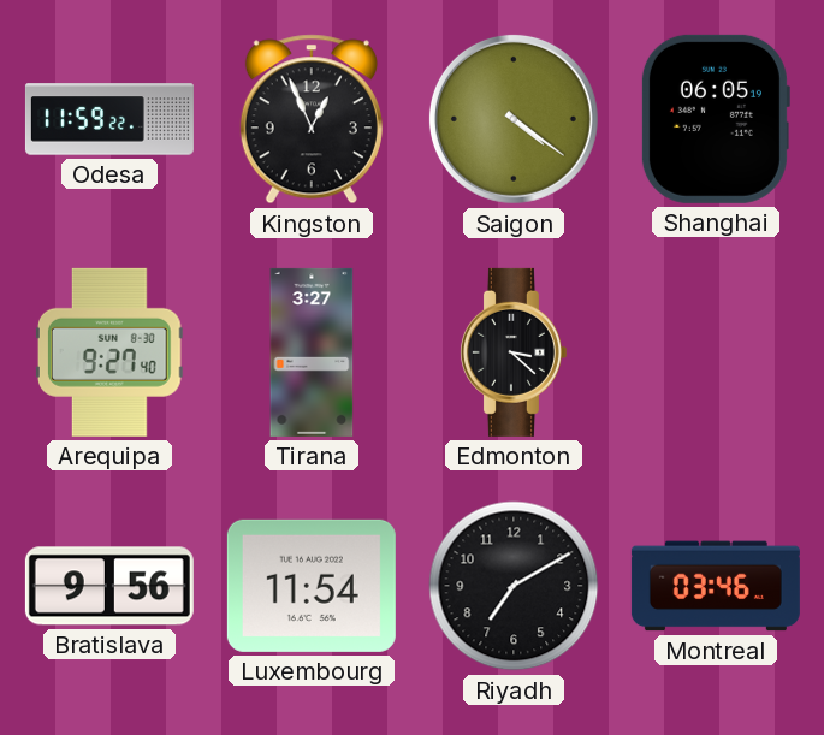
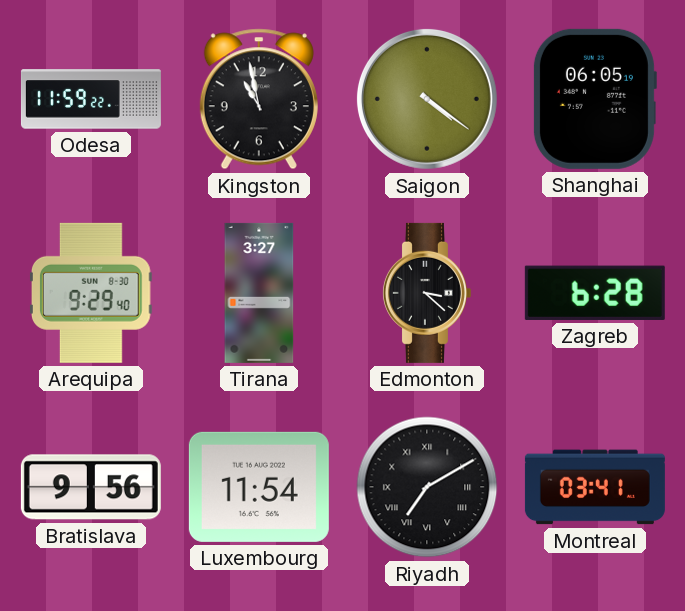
Kingston: 12:56 -> 10:58
Arequipa: 9:27 -> 9:29
Zagreb: none -> 6:28
Riyadh numerals: Arabic -> Roman
Montreal: 03:46 -> 03:41
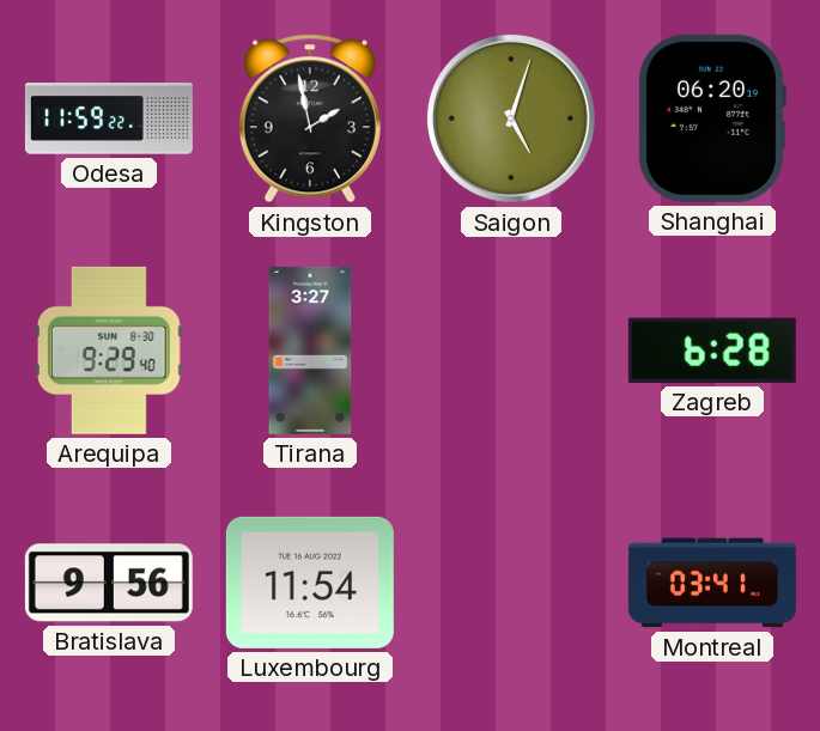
Kingston: 10:58 -> 1:58
Saigon: 4:21 -> 5:03
Shanghai: 06:05 -> 06:20
Edmonton: 3:22 -> none
Riyadh: 7:10 -> none
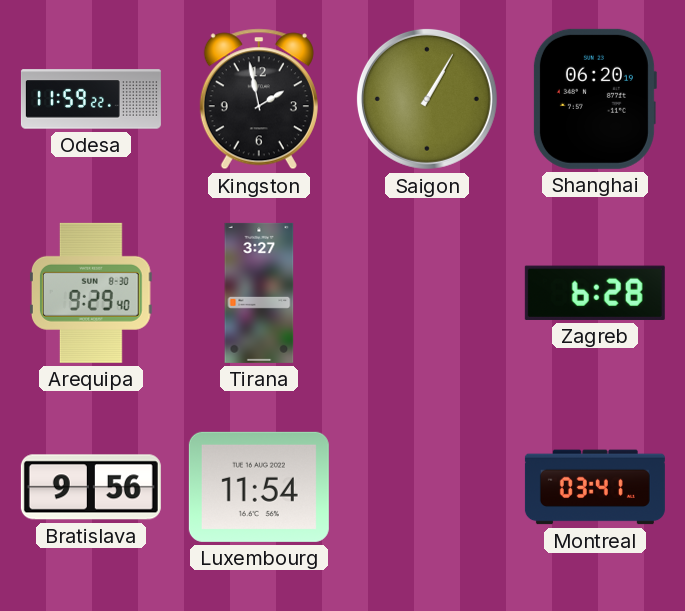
Saigon: 5:03 -> 1:05
